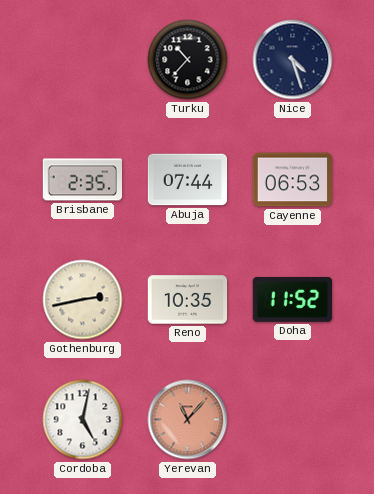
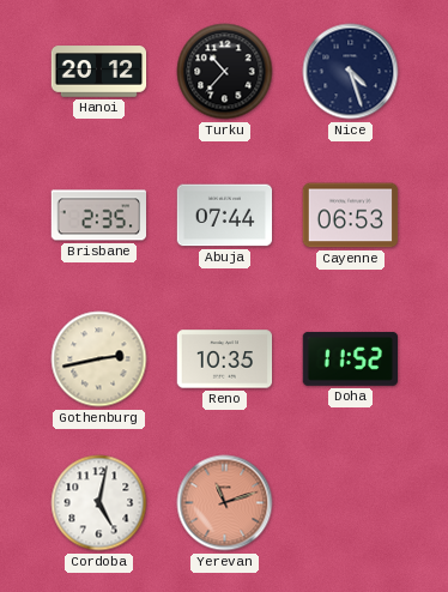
Hanoi: none -> 20:12
Yerevan: 11:07 -> 11:12
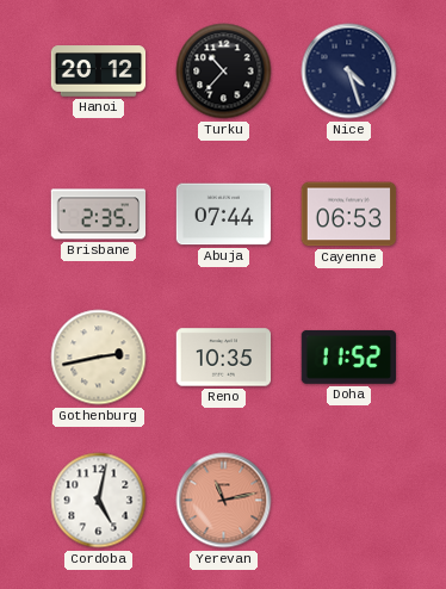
Yerevan: 11:12 -> 11:13
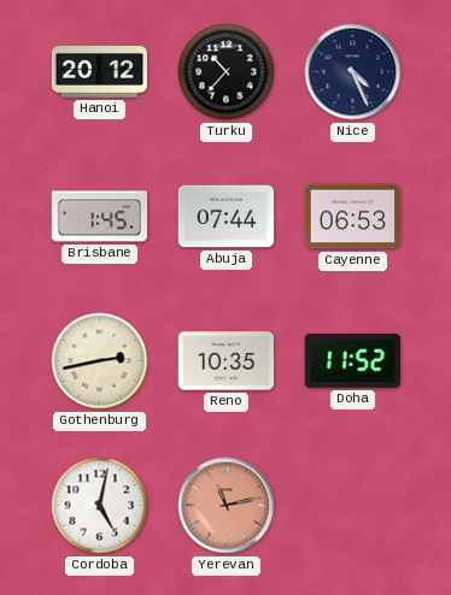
Nice: 4:27 -> 4:26
Brisbane: 2:35 -> 1:45
